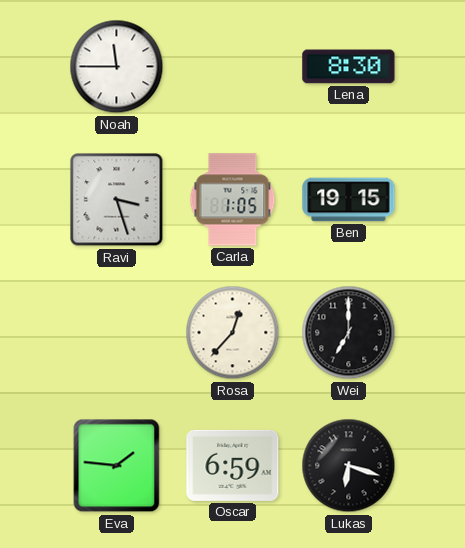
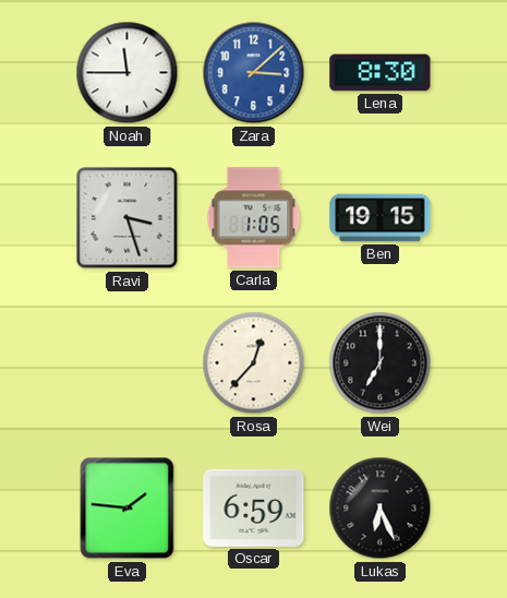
Zara: none -> 3:08
Lukas: 6:18 -> 6:26
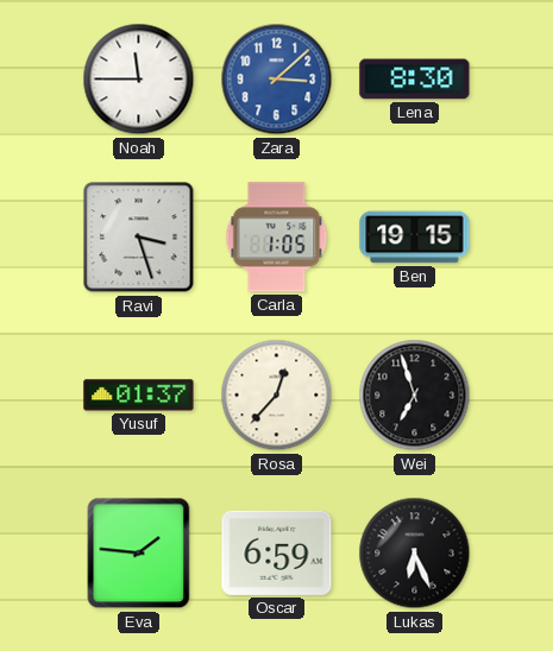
Yusuf: none -> 01:37
Wei: 7:00 -> 6:57
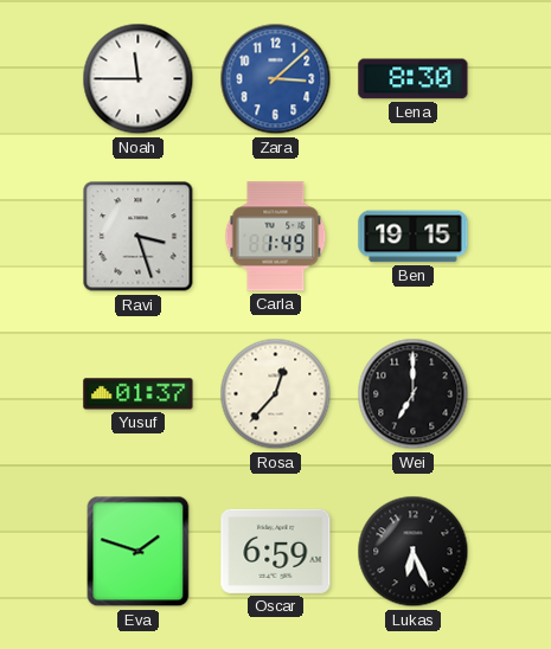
Carla: 1:05 -> 1:49
Wei: 6:57 -> 7:00
Eva: 1:46 -> 1:48
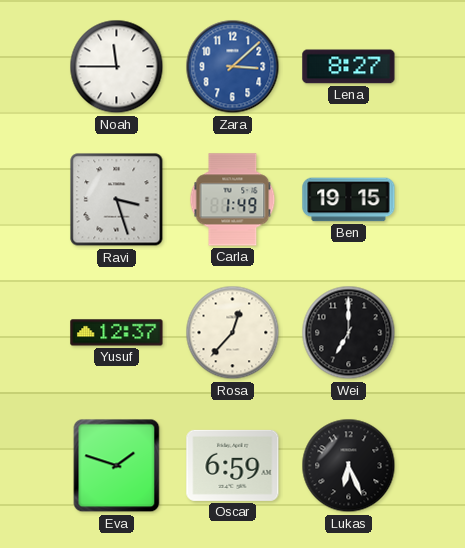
Lena: 8:30 -> 8:27
Yusuf: 01:37 -> 12:37
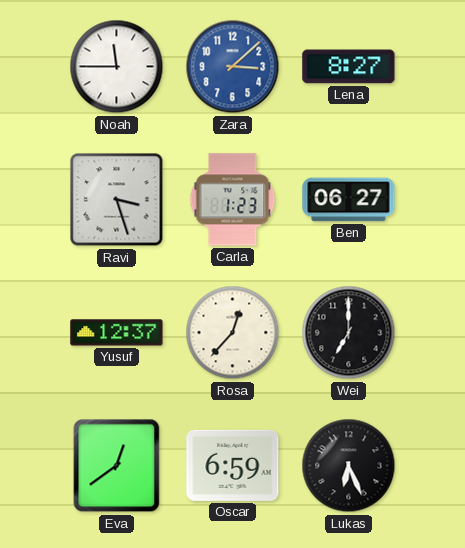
Carla: 1:49 -> 1:23
Ben: 19:15 -> 06:27
Eva: 1:48 -> 12:39
